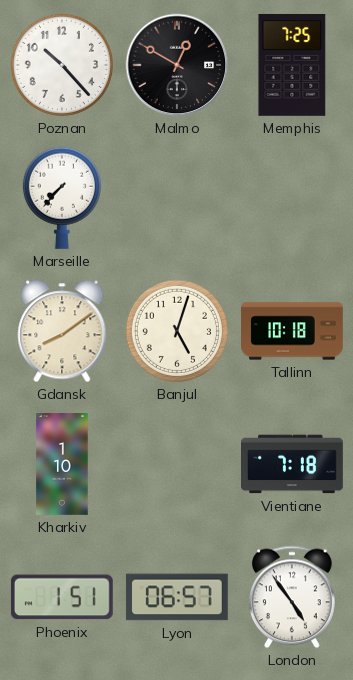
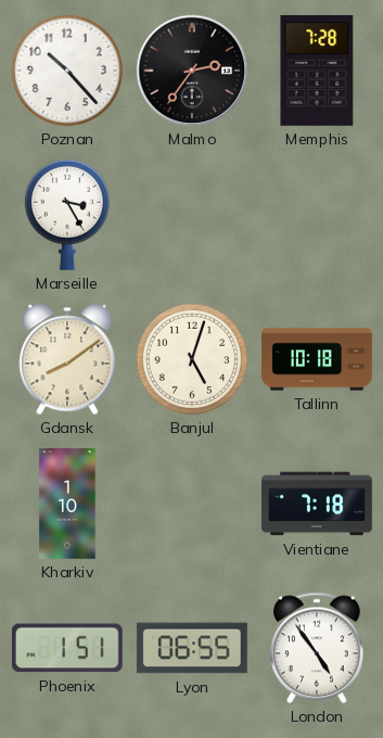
Malmo: 12:50 -> 2:36
Memphis: 7:25 -> 7:28
Marseille: 7:37 -> 3:25
Lyon: 06:57 -> 06:55
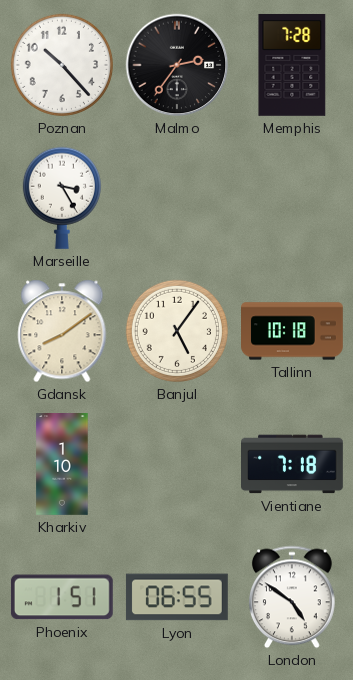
Banjul: 5:03 -> 5:06
London: 4:54 -> 4:51
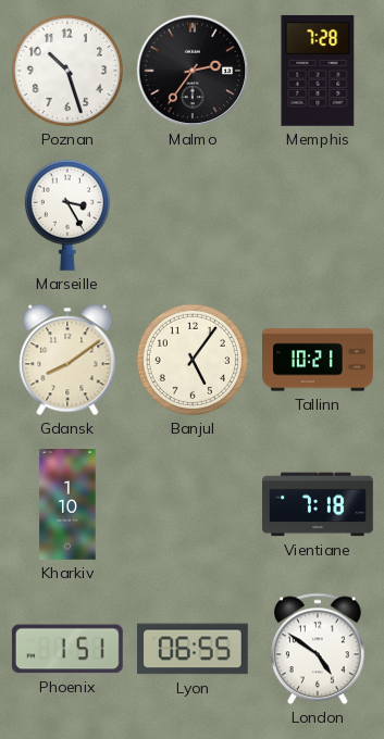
Poznan: 10:23 -> 10:27
Tallinn: 10:18 -> 10:21
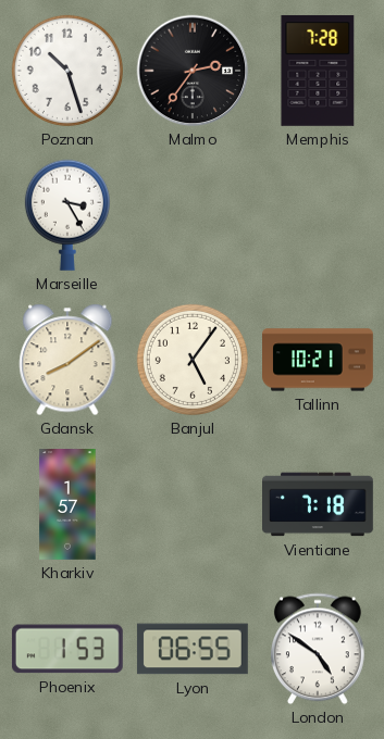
Kharkiv: 1:10 -> 1:57
Phoenix: 1:51 -> 1:53
